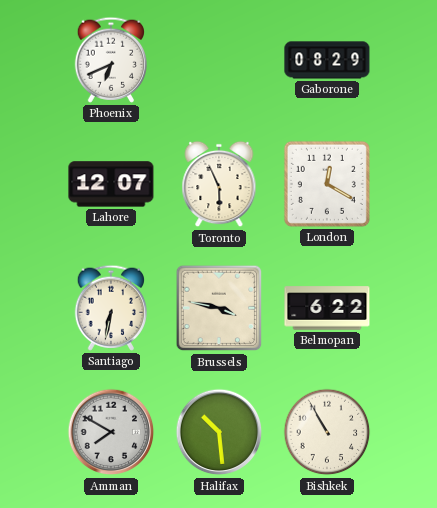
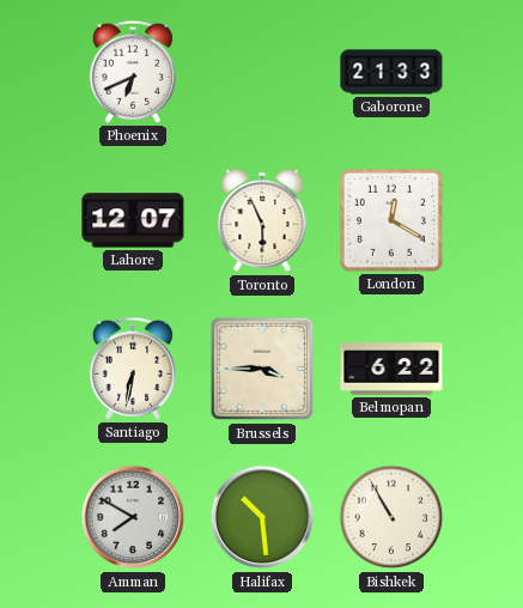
Gaborone: 08:29 -> 21:33
Brussels: 3:47 -> 3:45
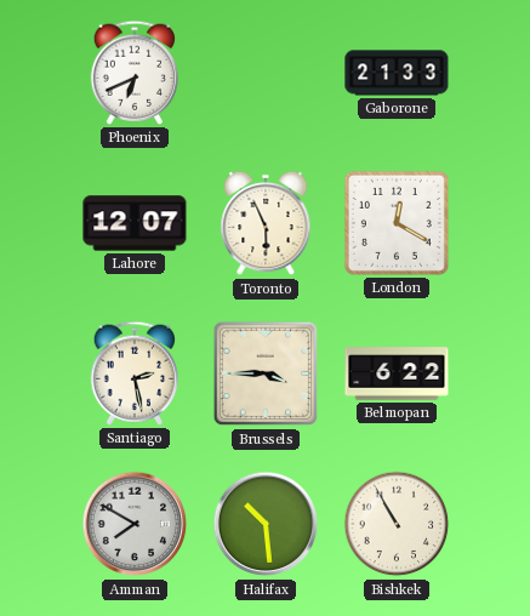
Santiago: 6:32 -> 2:28
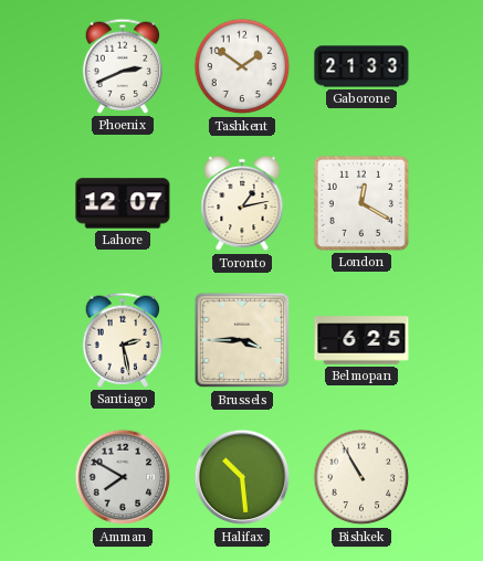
Phoenix: 6:41 -> 2:41
Tashkent: none -> 1:51
Toronto: 5:56 -> 1:13
Belmopan: 6:22 -> 6:25
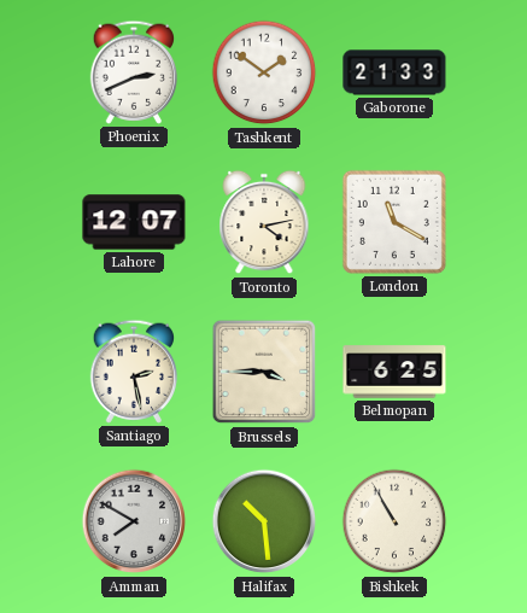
Toronto: 1:13 -> 4:13
London: 12:20 -> 11:20
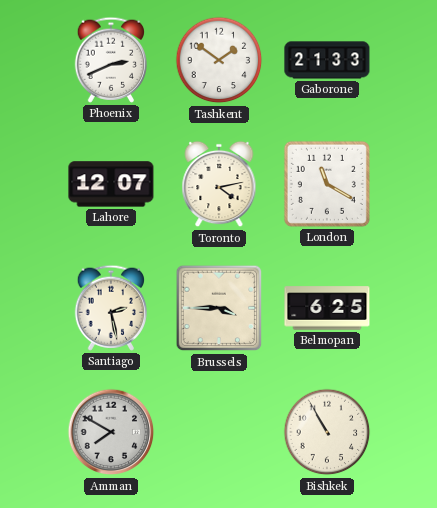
Halifax: 10:29 -> none
